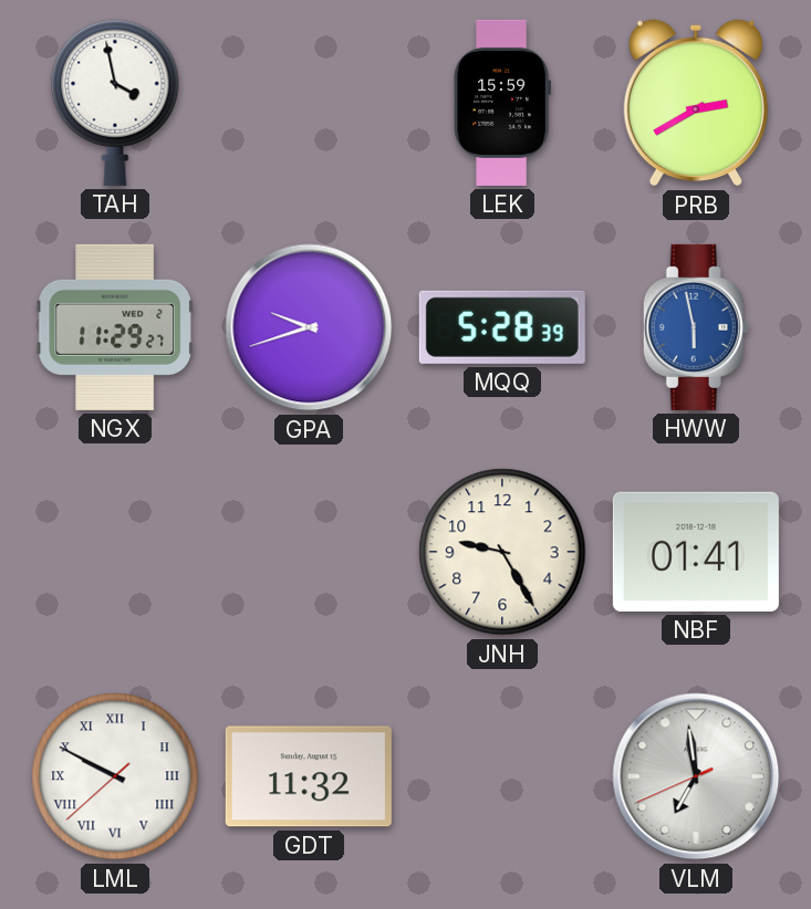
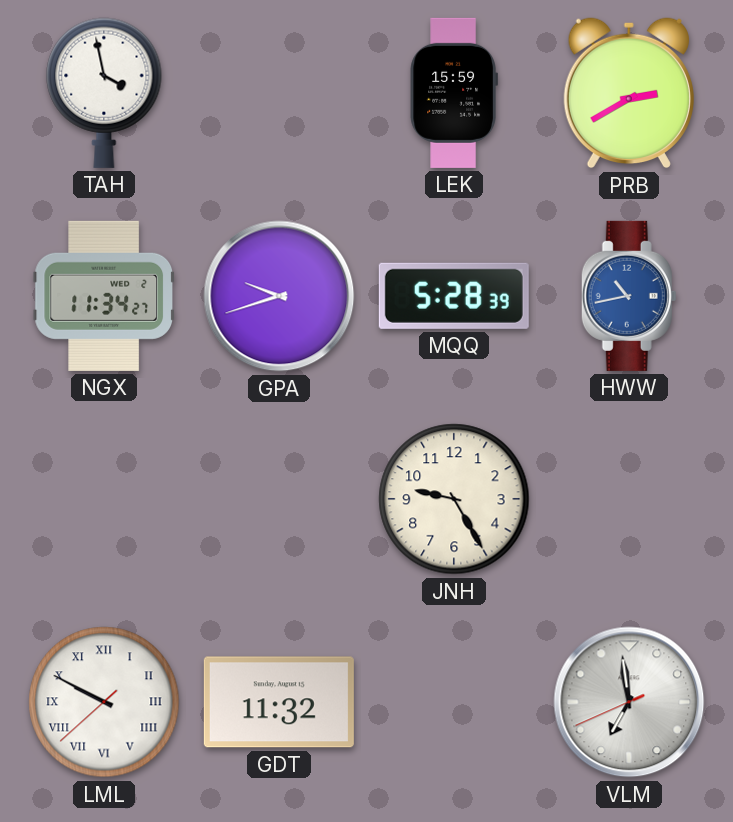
NGX: 11:29 -> 11:34
HWW: 5:58 -> 10:43
NBF: 01:41 -> none
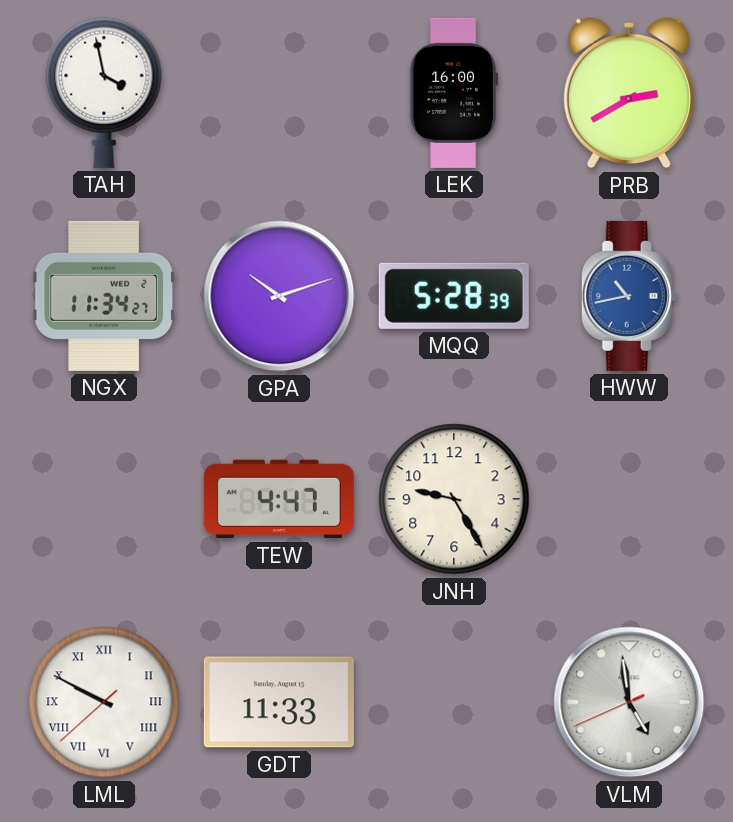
LEK: 15:59 -> 16:00
GPA: 9:42 -> 10:12
TEW: none -> 4:47
GDT: 11:32 -> 11:33
VLM: 6:58 -> 4:58
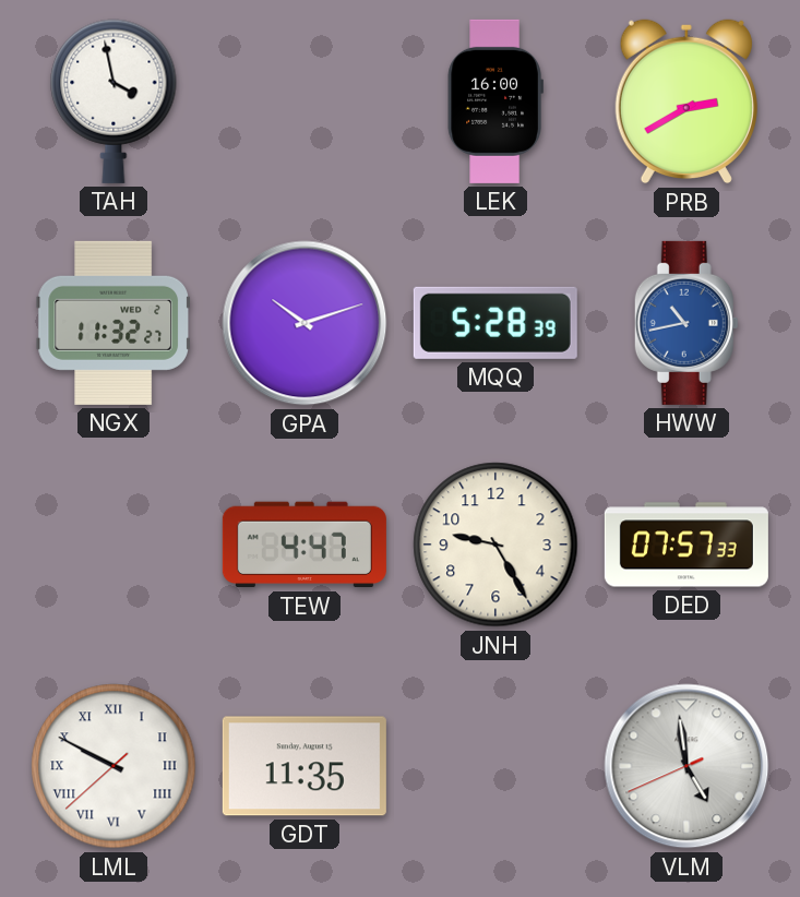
NGX: 11:34 -> 11:32
DED: none -> 07:57
GDT: 11:33 -> 11:35
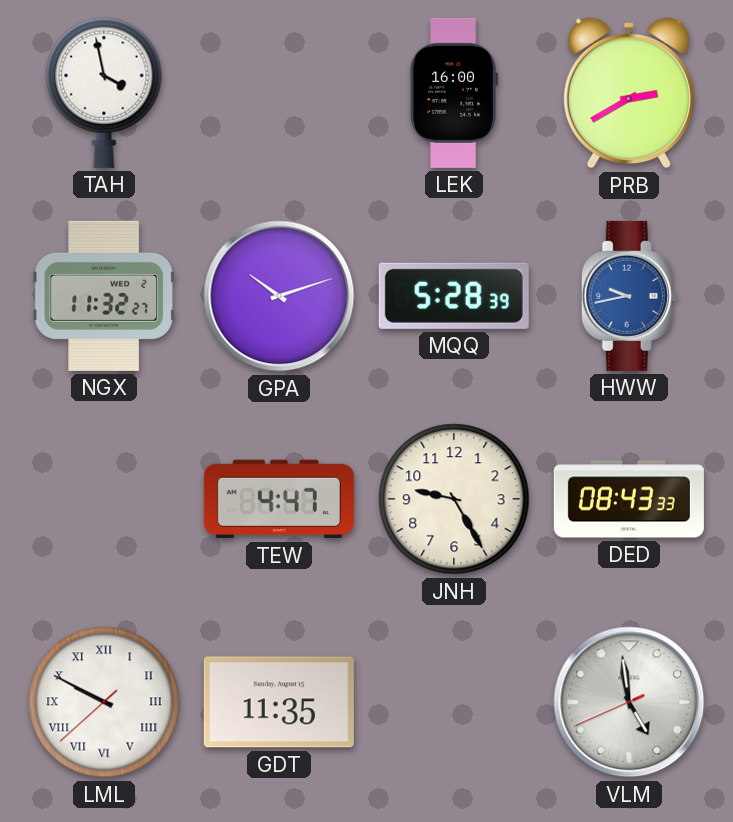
HWW: 10:43 -> 9:43
DED: 07:57 -> 08:43
